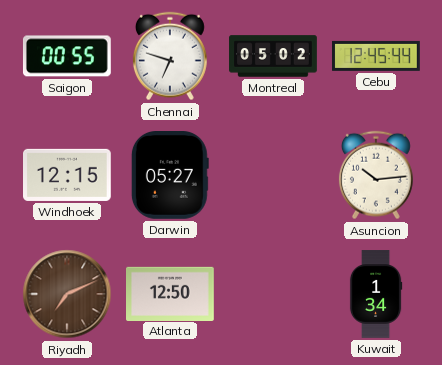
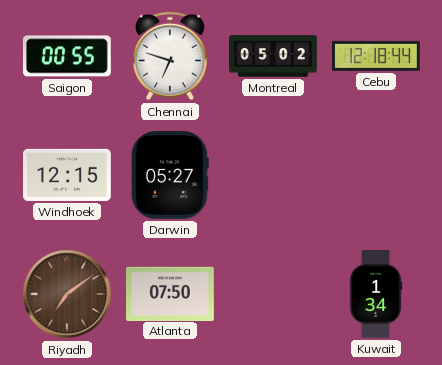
Cebu: 12:45 -> 12:18
Asuncion: 10:14 -> none
Riyadh: 7:11 -> 7:09
Atlanta: 12:50 -> 07:50
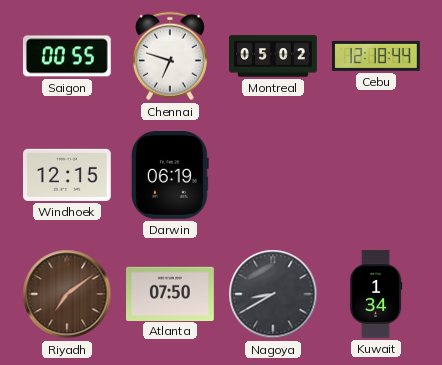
Darwin: 05:27 -> 06:19
Nagoya: none -> 8:40
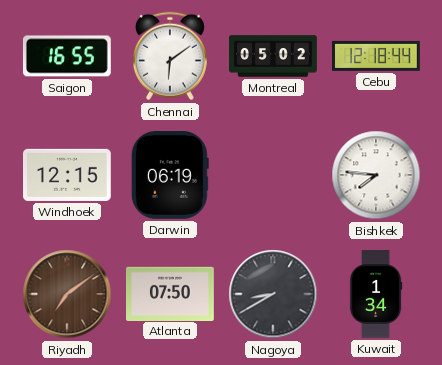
Saigon: 00:55 -> 16:55
Chennai: 6:48 -> 6:09
Bishkek: none -> 7:46
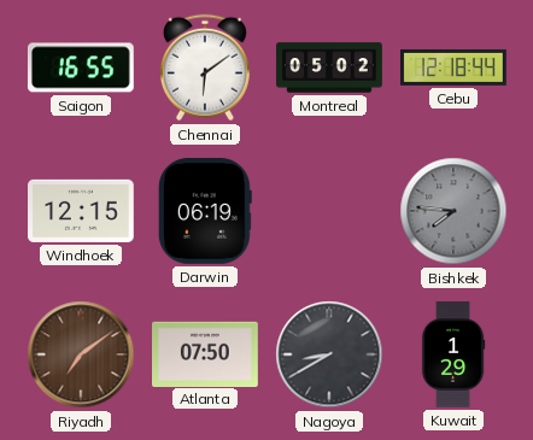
Bishkek dial: white -> grey
Kuwait: 1:34 -> 1:29
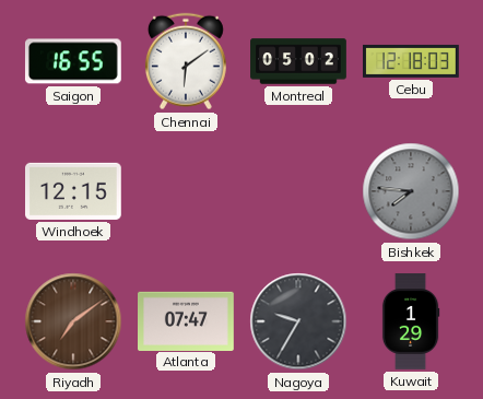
Cebu: 12:18:44 -> 12:18:03
Darwin: 06:19 -> none
Atlanta: 07:50 -> 07:47
Nagoya: 8:40 -> 9:35
